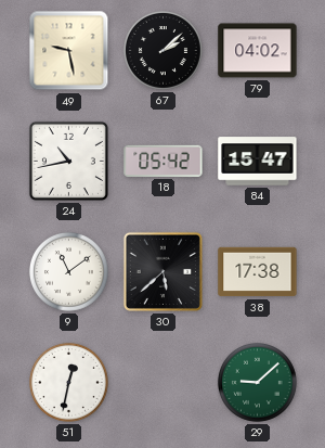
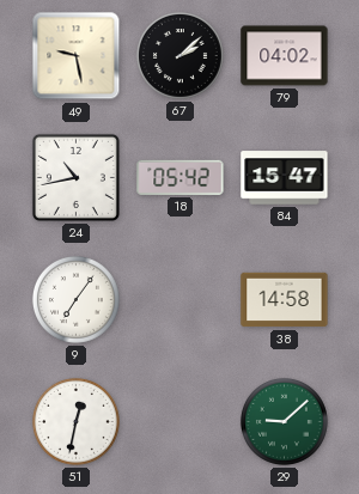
9: 11:09 -> 7:06
30: 5:38 -> none
38: 17:38 -> 14:58
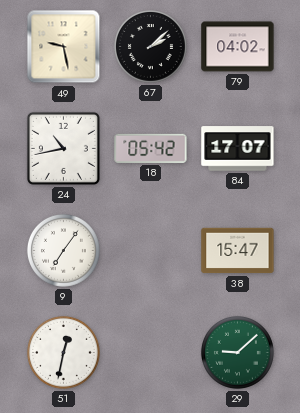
84: 15:47 -> 17:07
38: 14:58 -> 15:47
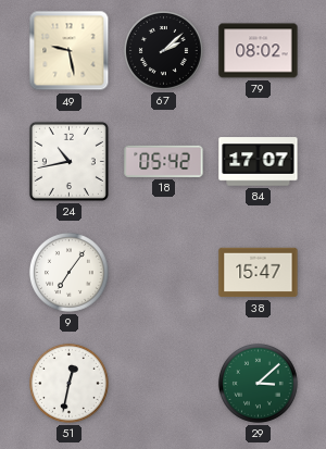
79: 04:02 -> 08:02
29: 9:08 -> 3:08
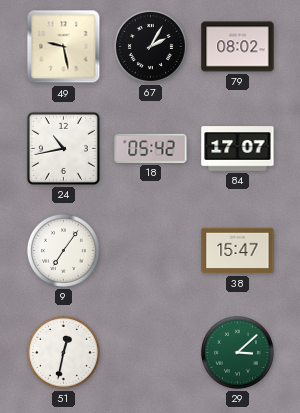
67: 2:08 -> 2:05
